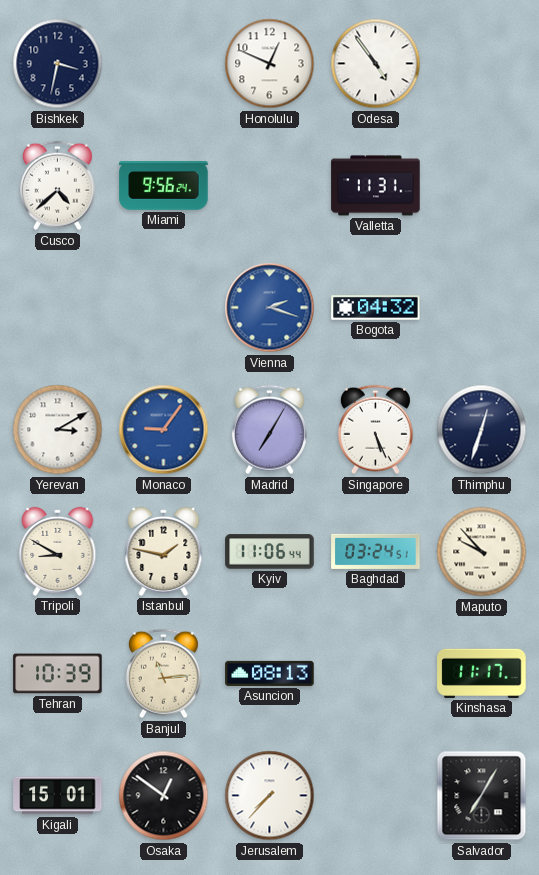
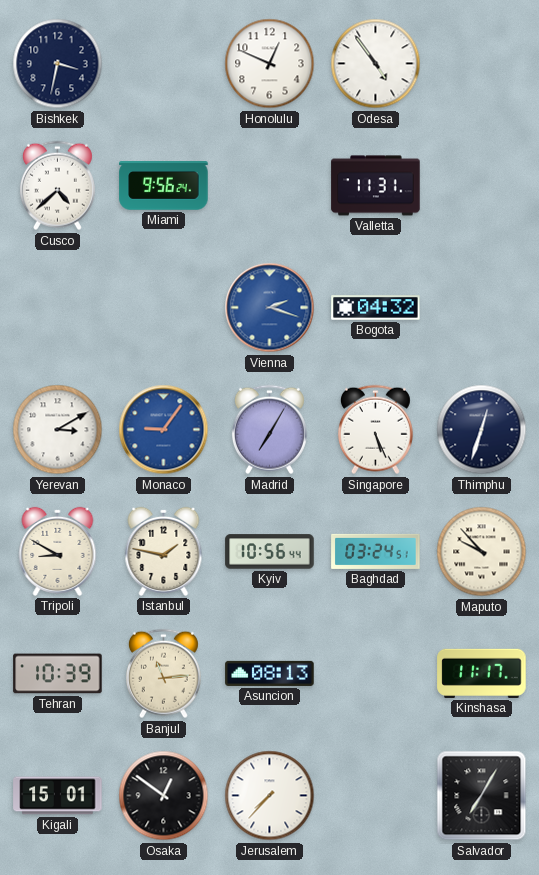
Kyiv: 11:06 -> 10:56
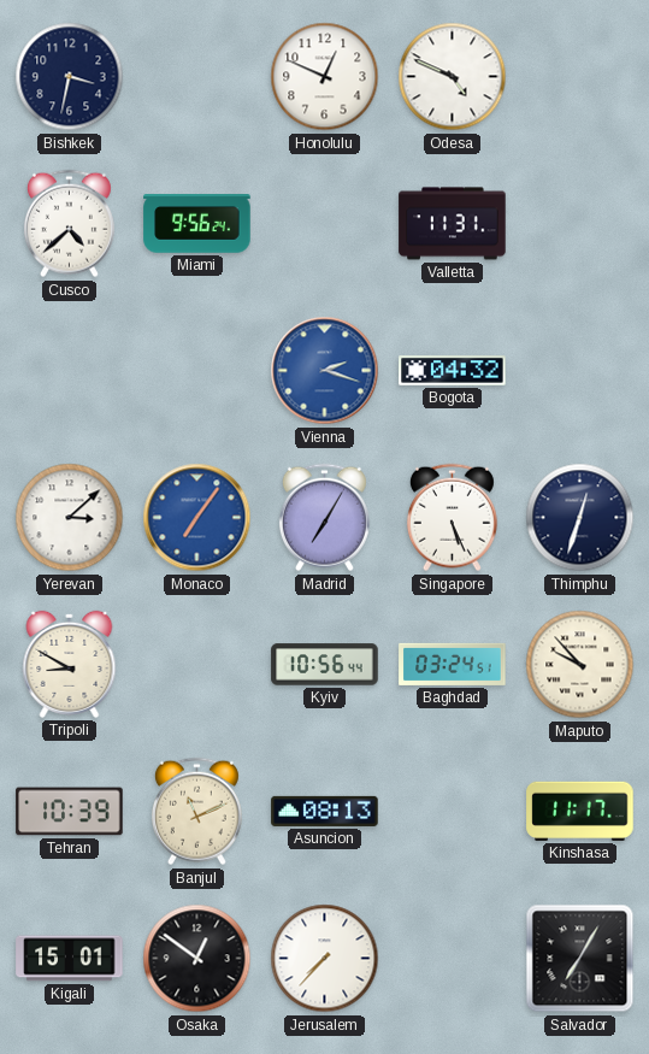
Odesa: 4:54 -> 4:49
Yerevan: 3:10 -> 3:08
Monaco: 9:06 -> 7:06
Istanbul: 1:47 -> none
Banjul: 11:14 -> 11:11
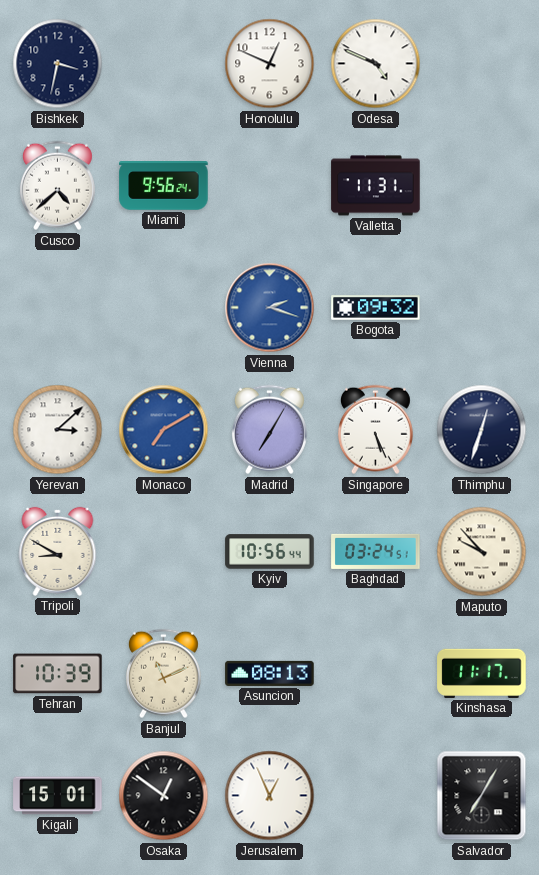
Bogota: 04:32 -> 09:32
Monaco: 7:06 -> 7:10
Jerusalem: 7:37 -> 12:56
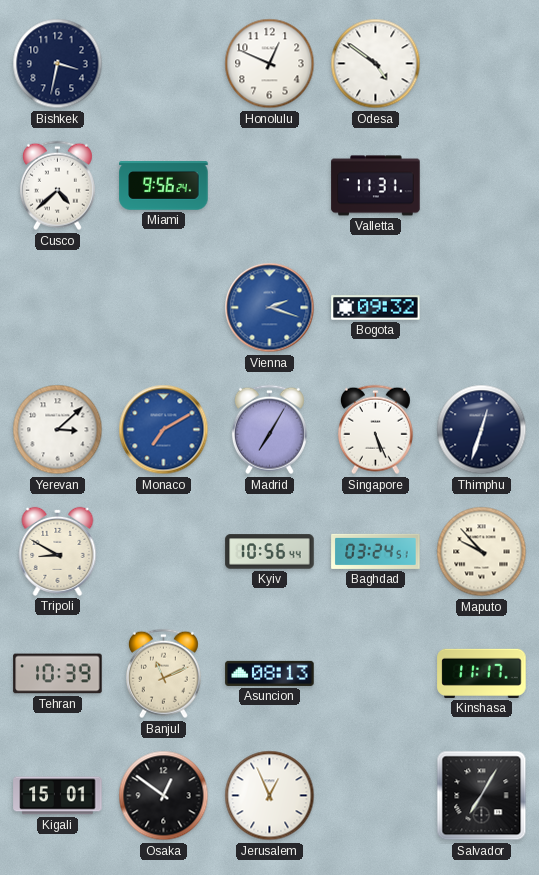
Odesa: 4:49 -> 4:51
